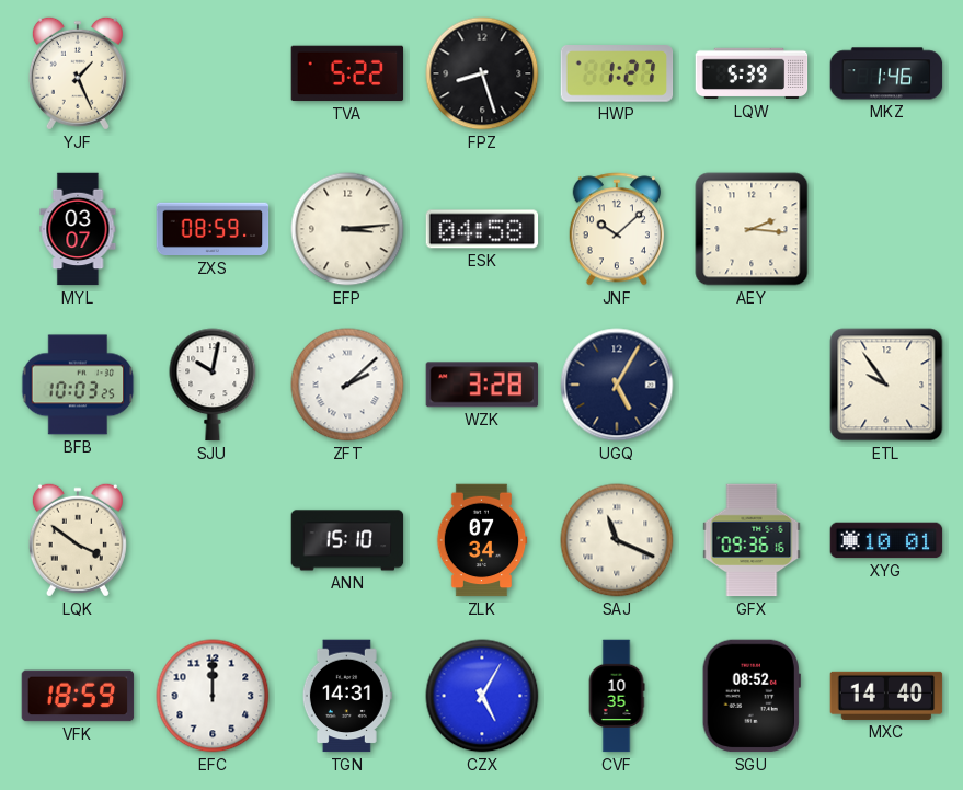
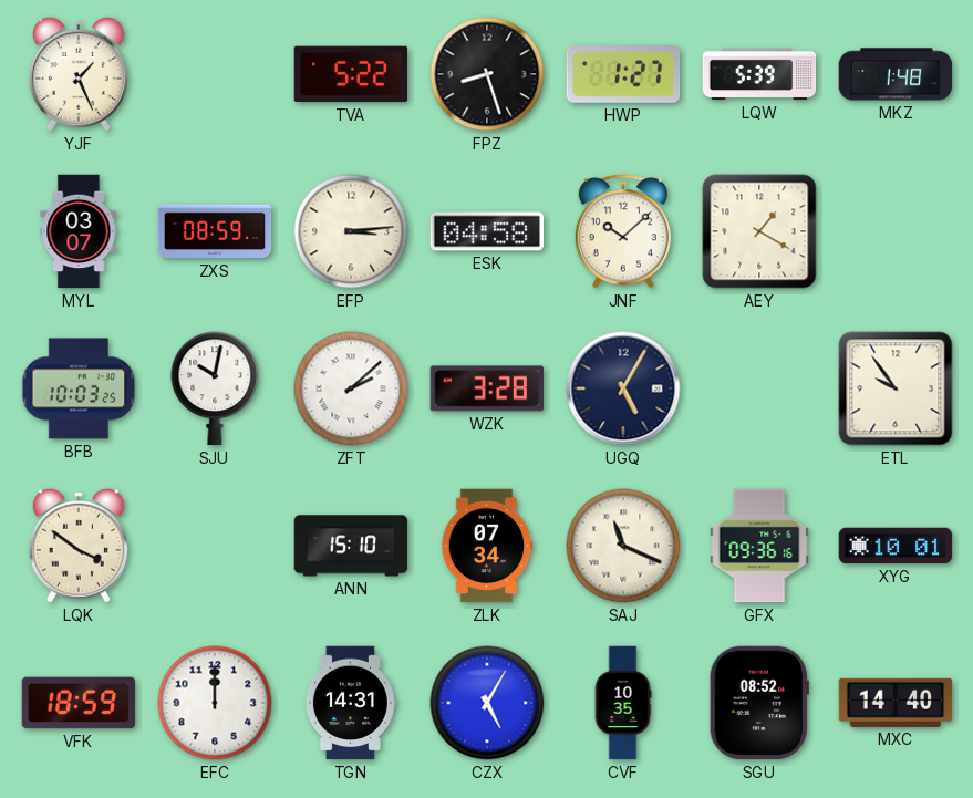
MKZ: 1:46 -> 1:48
AEY: 2:16 -> 1:20
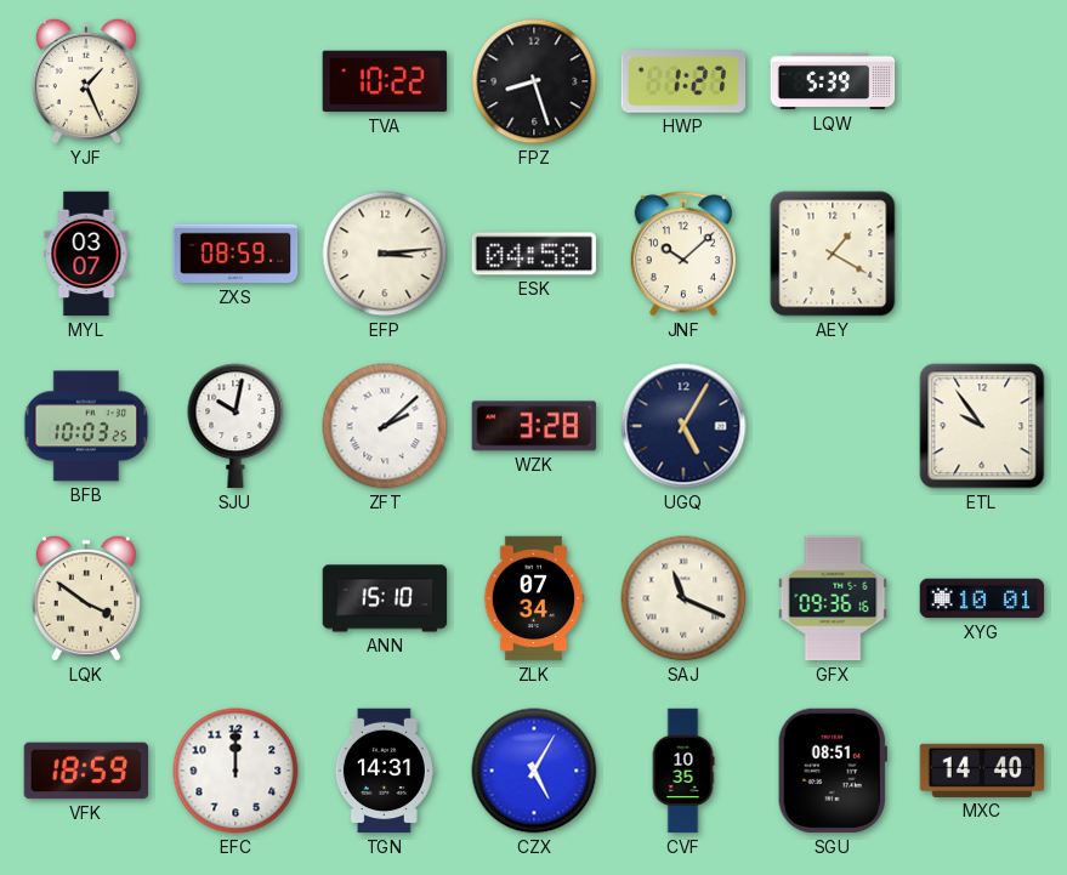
TVA: 5:22 -> 10:22
MKZ: 1:48 -> none
SGU: 08:52 -> 08:51
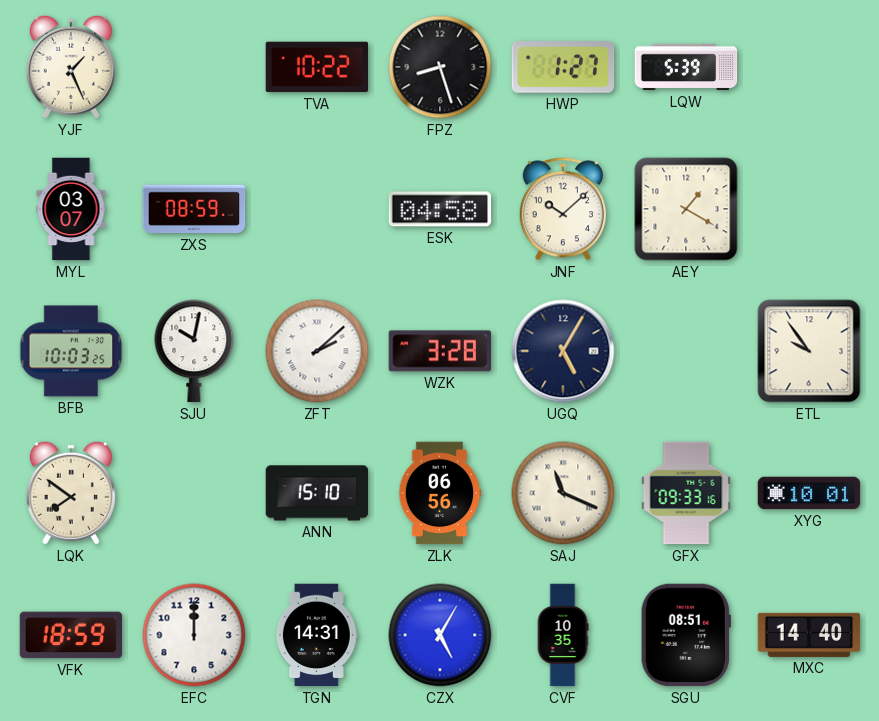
EFP: 3:14 -> none
LQK: 3:51 -> 7:51
ZLK: 07:34 -> 06:56
GFX: 09:36 -> 09:33
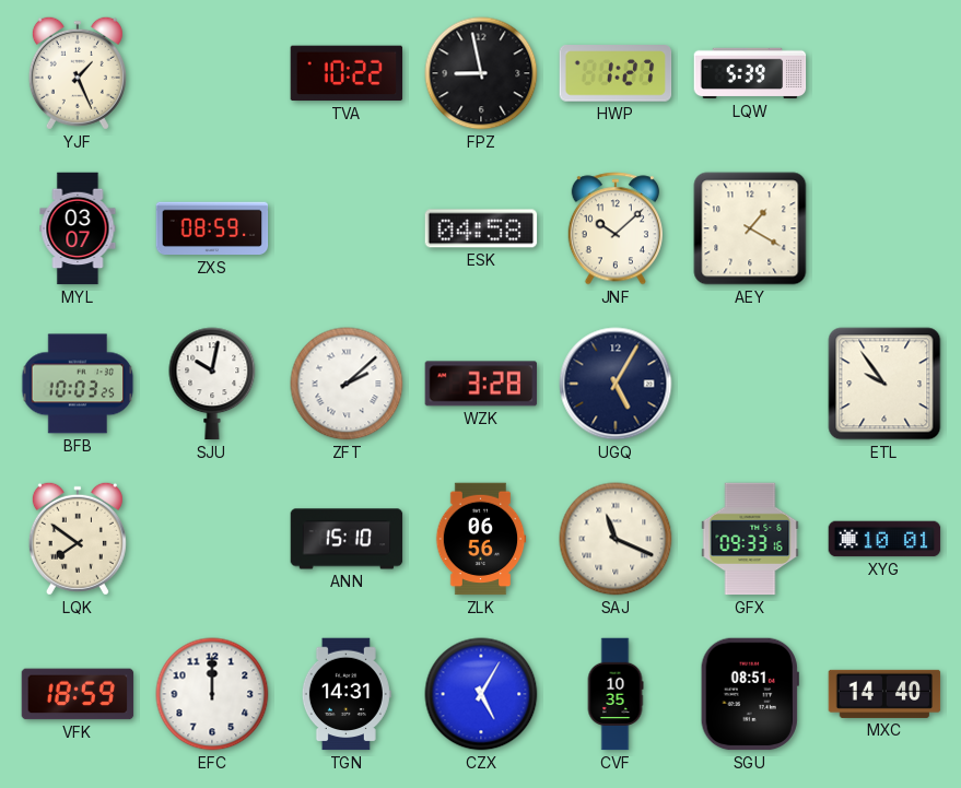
FPZ: 8:27 -> 8:58
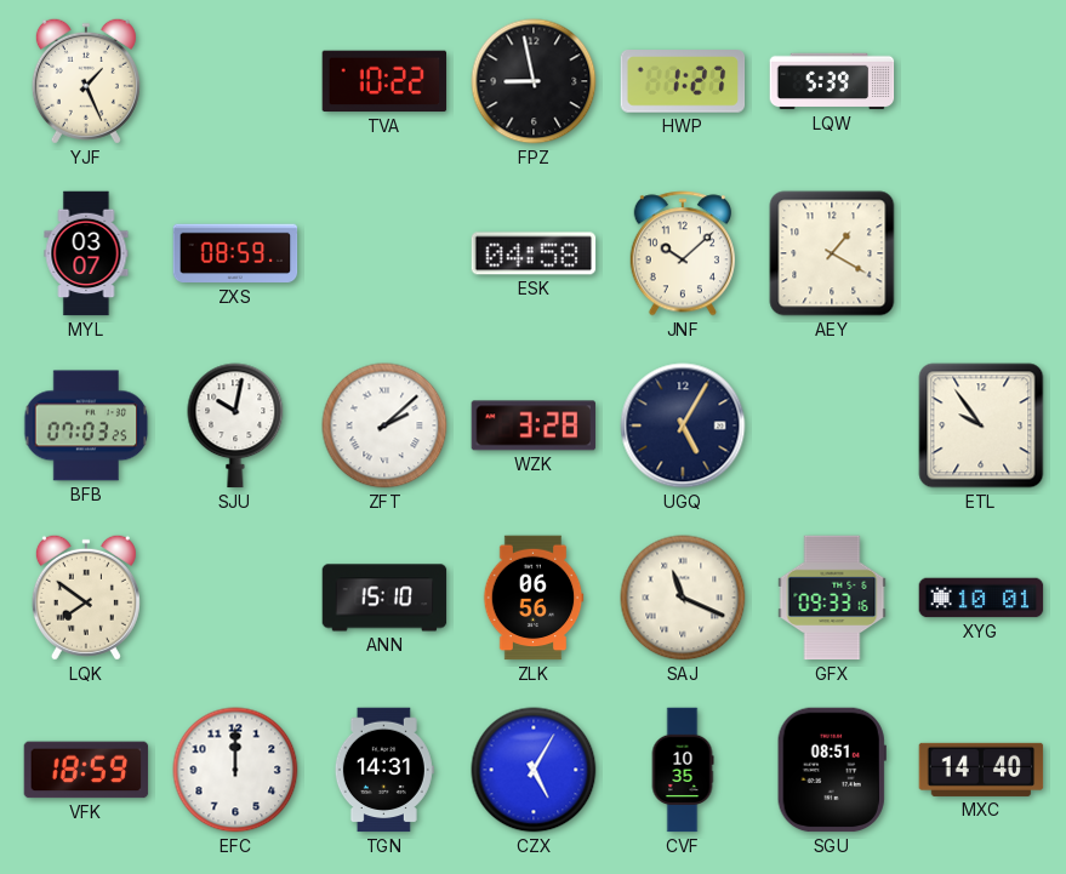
BFB: 10:03 -> 07:03
